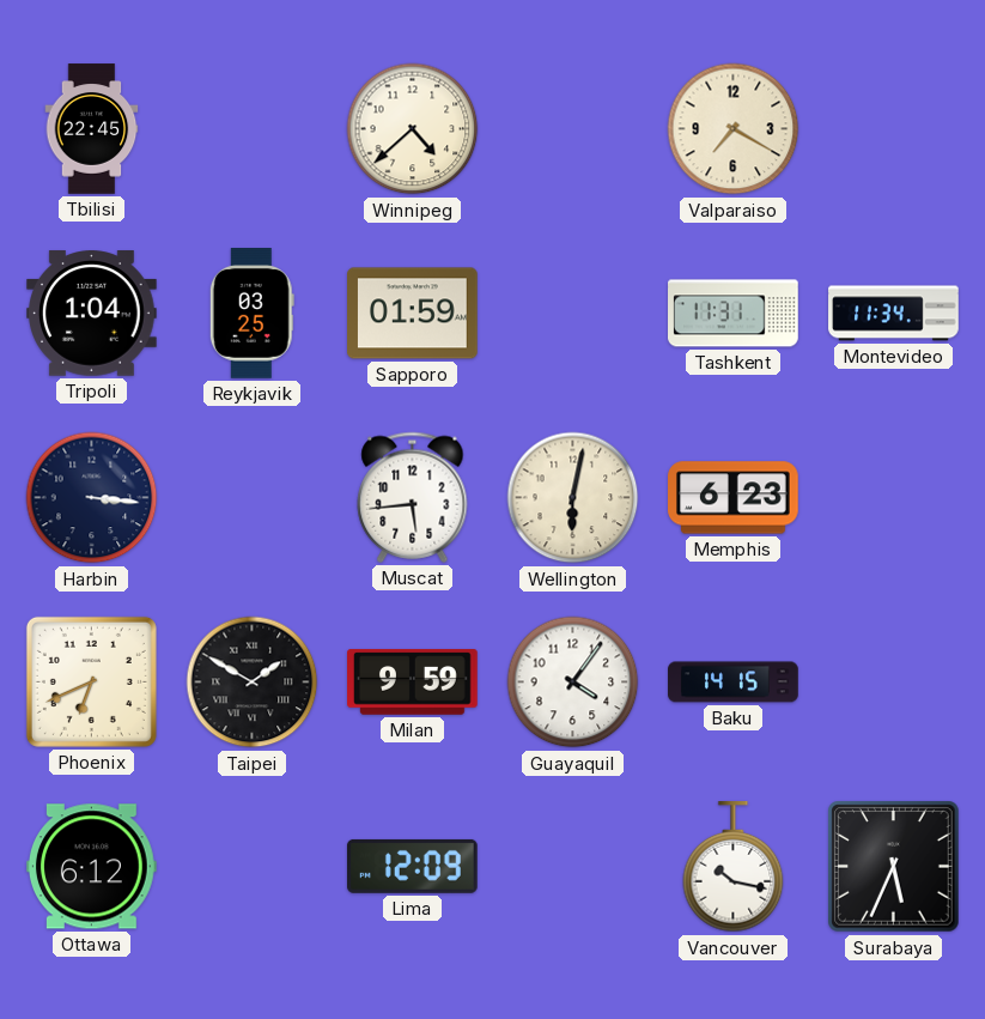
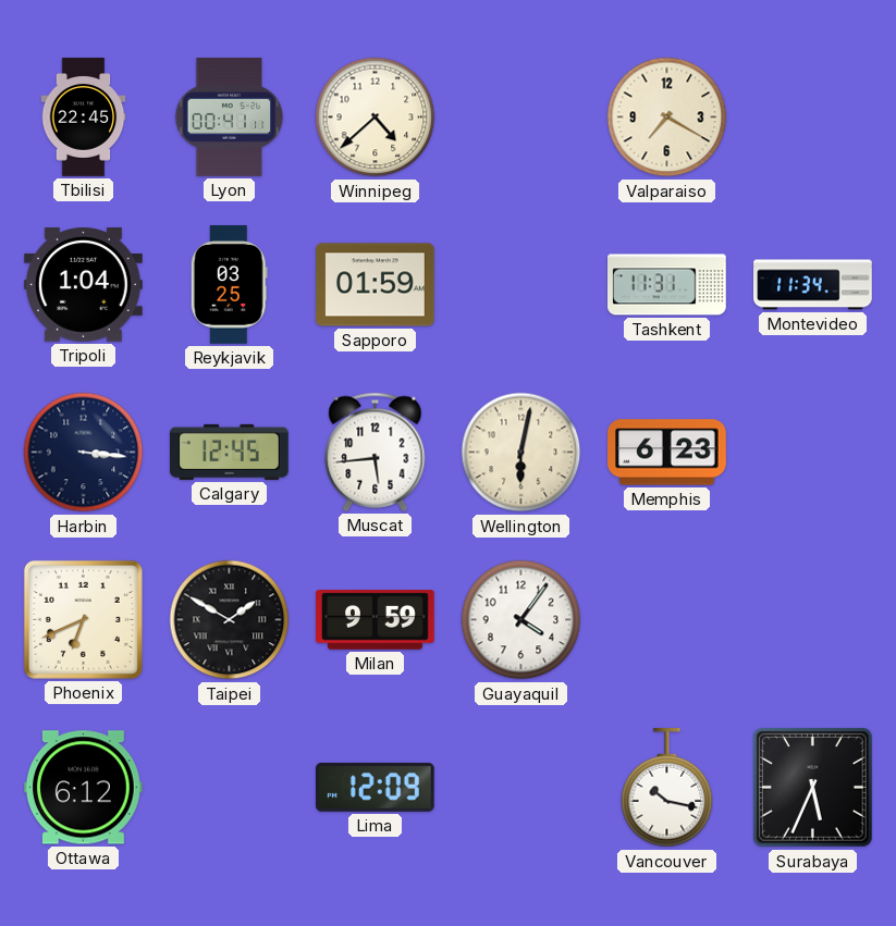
Lyon: none -> 00:41
Calgary: none -> 12:45
Baku: 14:15 -> none
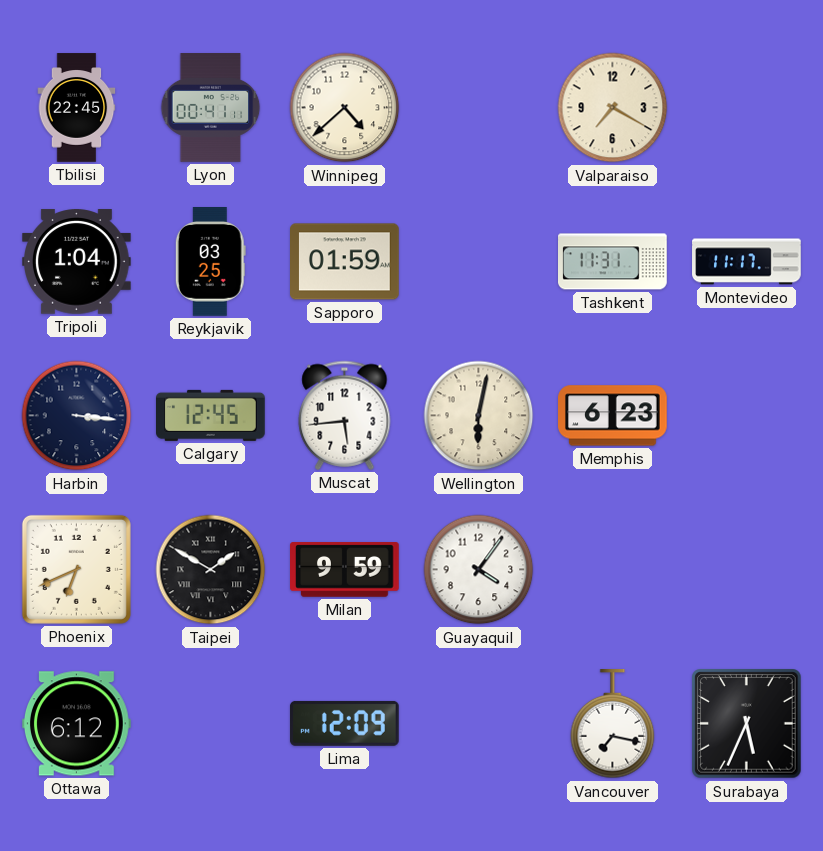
Montevideo: 11:34 -> 11:17
Vancouver: 10:17 -> 7:17
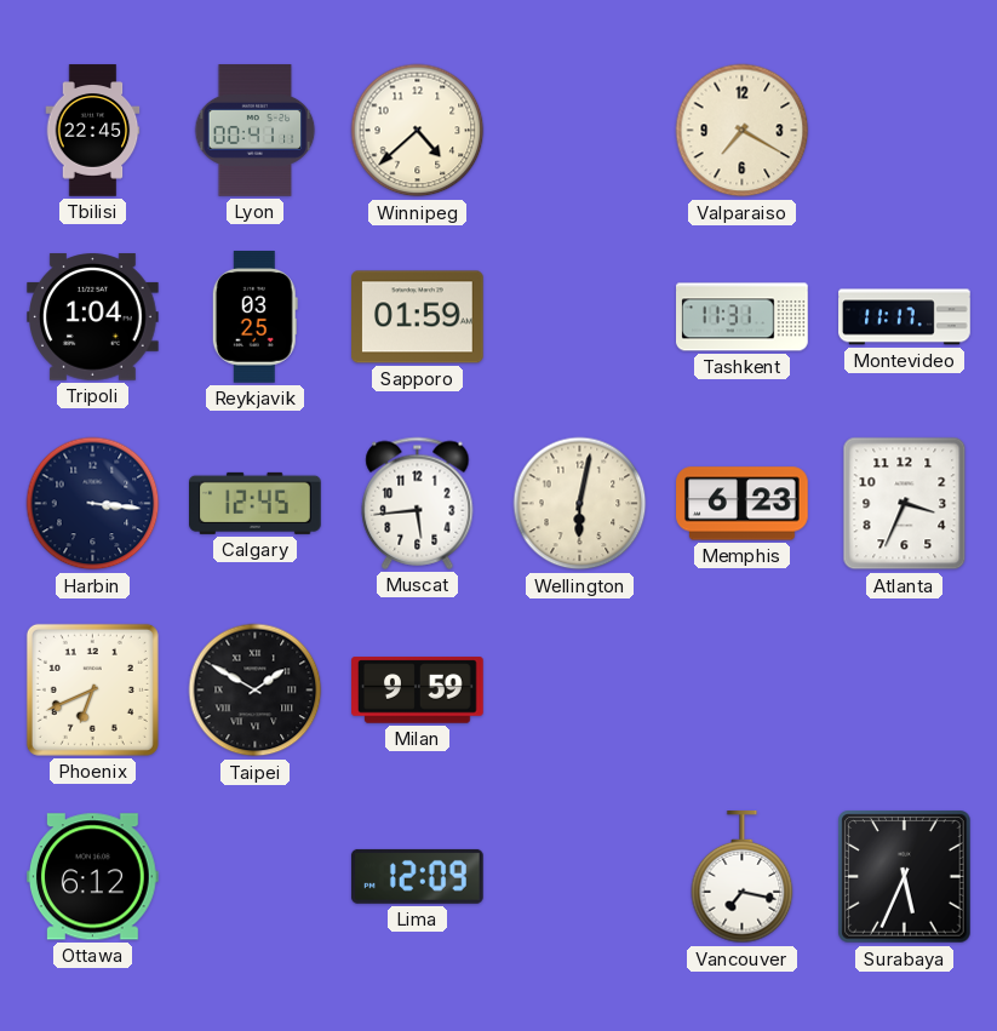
Atlanta: none -> 3:34
Guayaquil: 4:06 -> none
